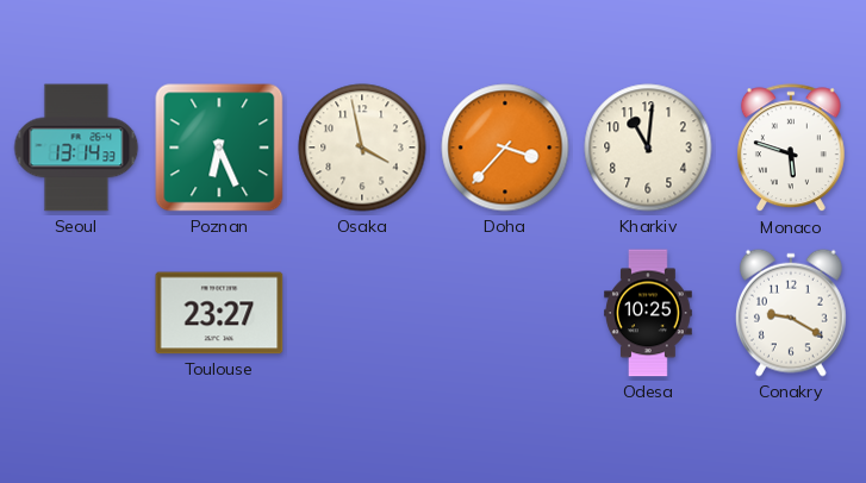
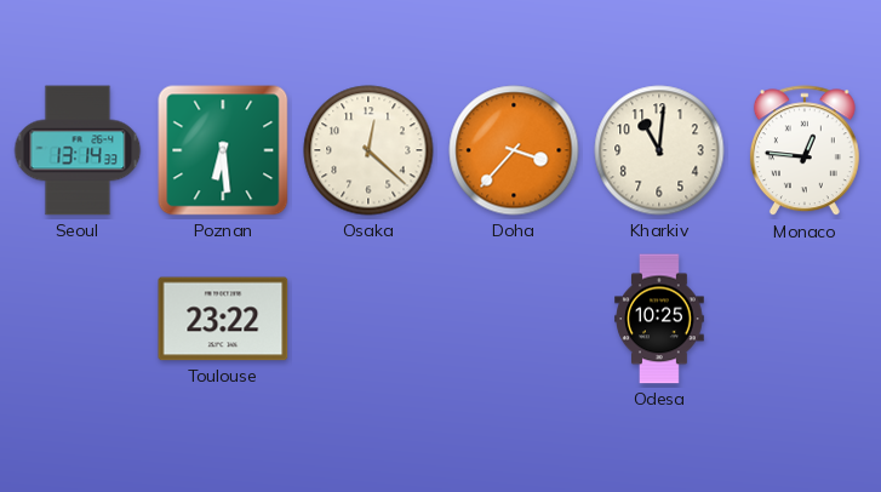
Poznan: 6:26 -> 6:29
Osaka: 3:58 -> 12:22
Monaco: 5:48 -> 12:46
Toulouse: 23:27 -> 23:22
Conakry: 9:20 -> none
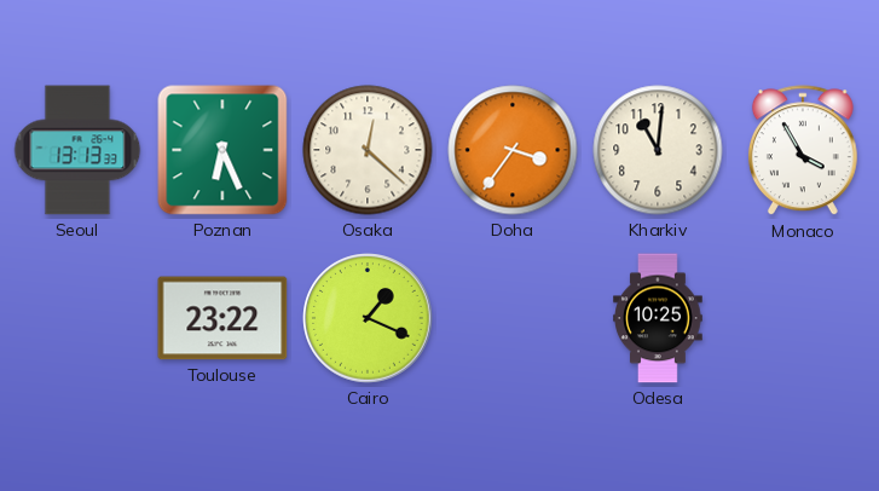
Seoul: 13:14 -> 13:13
Poznan: 6:29 -> 6:26
Doha: 3:37 -> 3:36
Monaco: 12:46 -> 3:55
Cairo: none -> 1:19
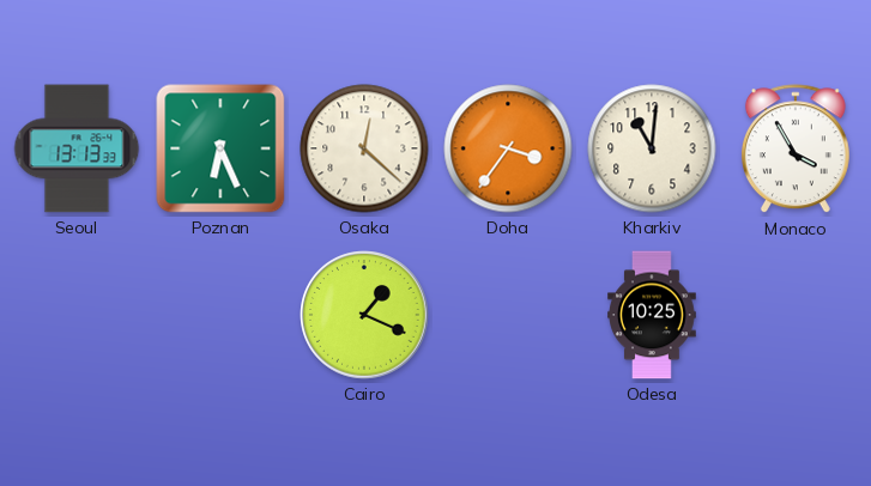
Toulouse: 23:22 -> none
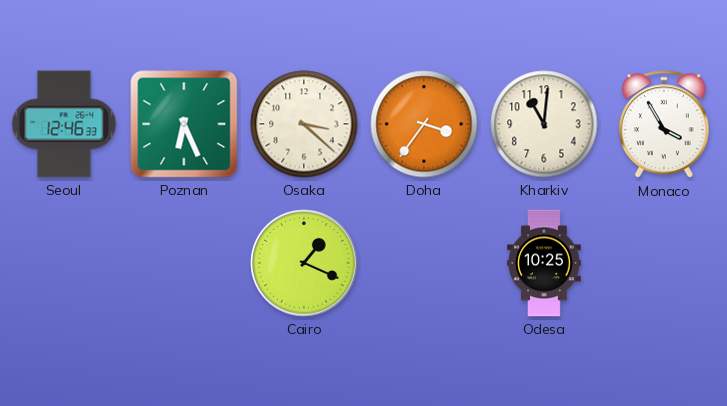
Seoul: 13:13 -> 12:46
Osaka: 12:22 -> 3:22
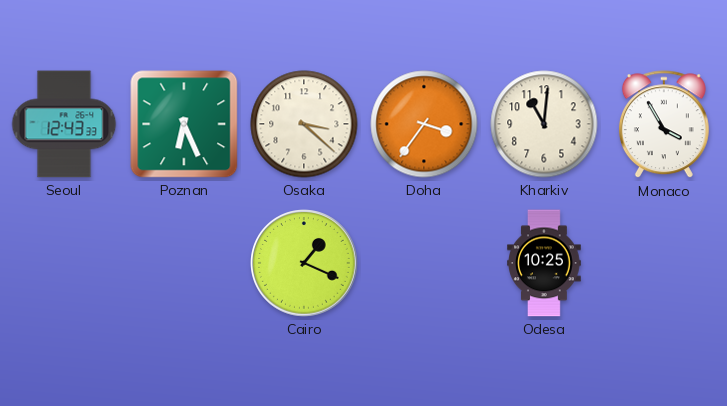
Seoul: 12:46 -> 12:43
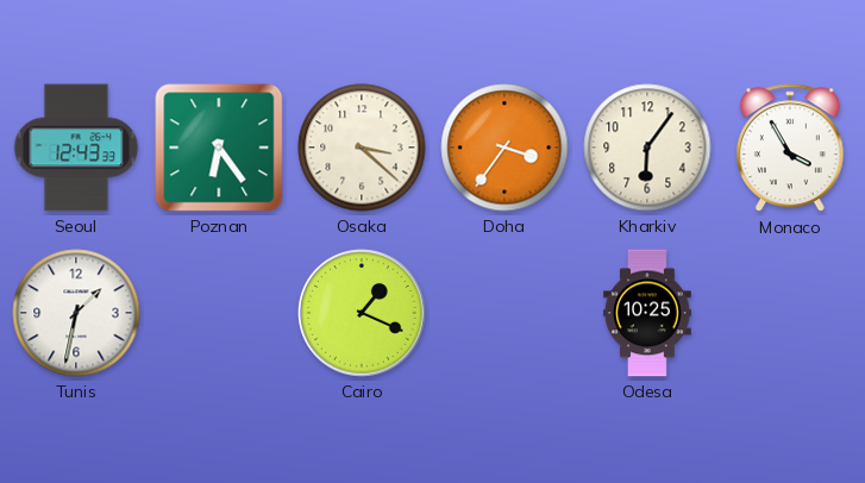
Poznan: 6:26 -> 6:24
Kharkiv: 11:01 -> 6:06
Tunis: none -> 1:32
